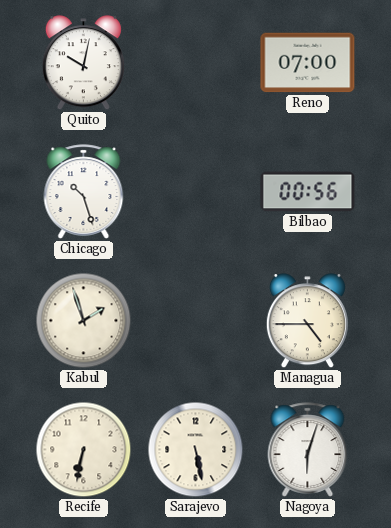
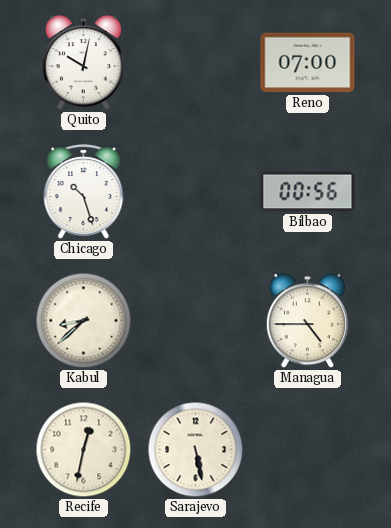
Kabul: 1:57 -> 8:38
Recife: 6:32 -> 12:32
Nagoya: 6:03 -> none
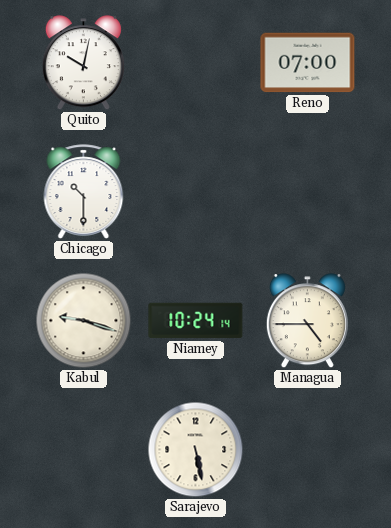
Chicago: 10:27 -> 10:30
Bilbao: 00:56 -> none
Kabul: 8:38 -> 9:18
Niamey: none -> 10:24
Recife: 12:32 -> none
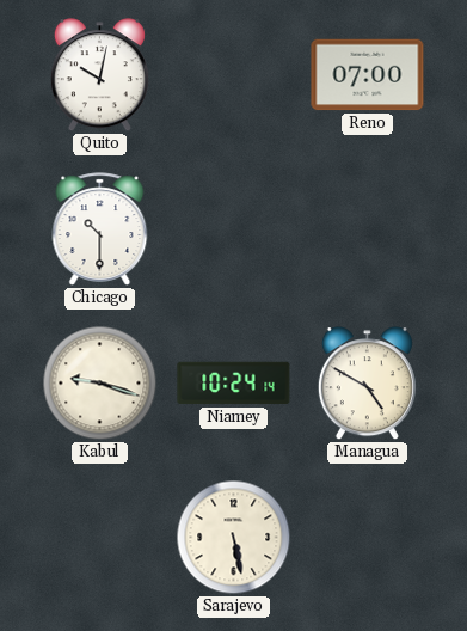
Managua: 4:45 -> 4:50
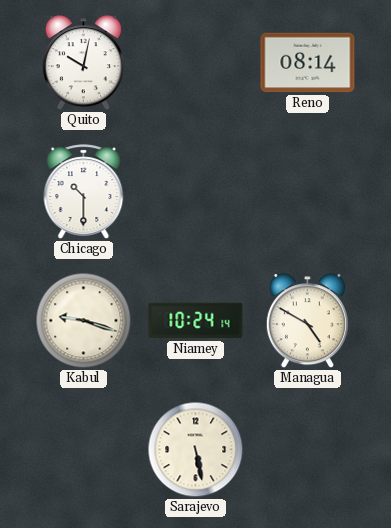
Reno: 07:00 -> 08:14
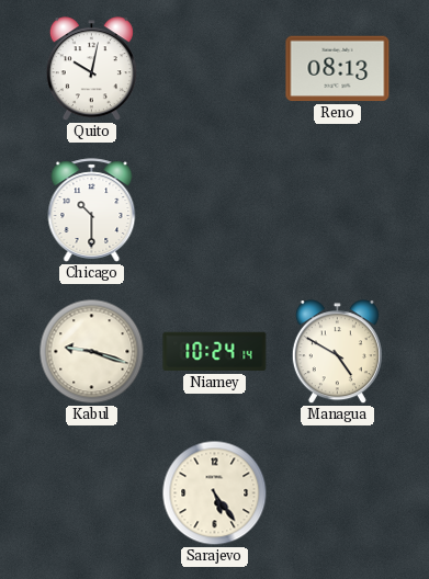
Reno: 08:14 -> 08:13
Sarajevo: 5:28 -> 5:24
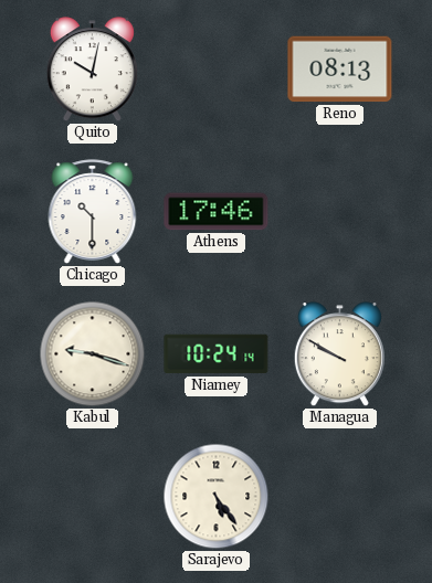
Athens: none -> 17:46
Managua: 4:50 -> 9:50
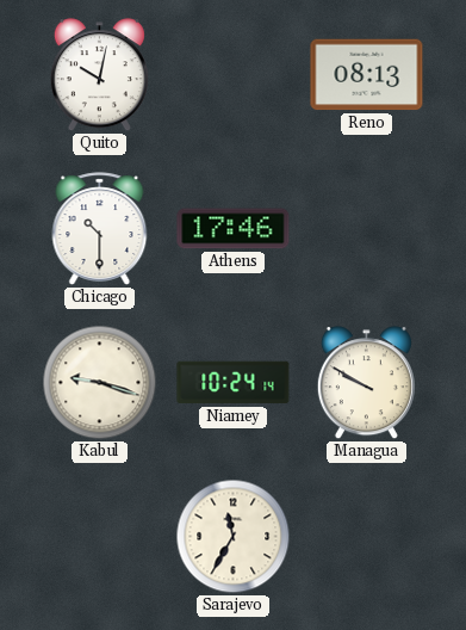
Sarajevo: 5:24 -> 11:35
